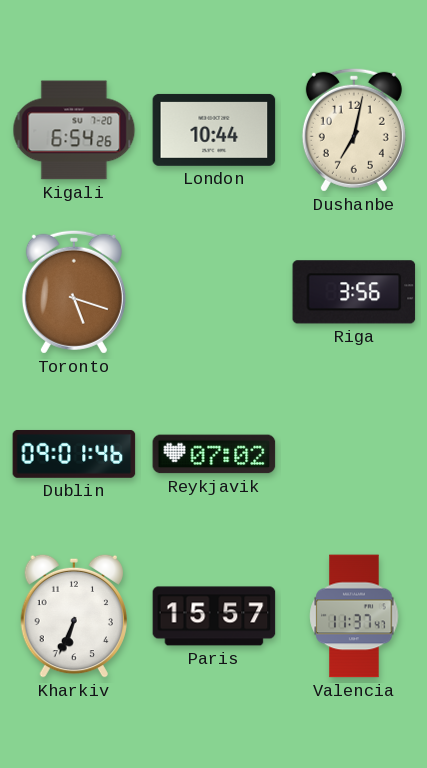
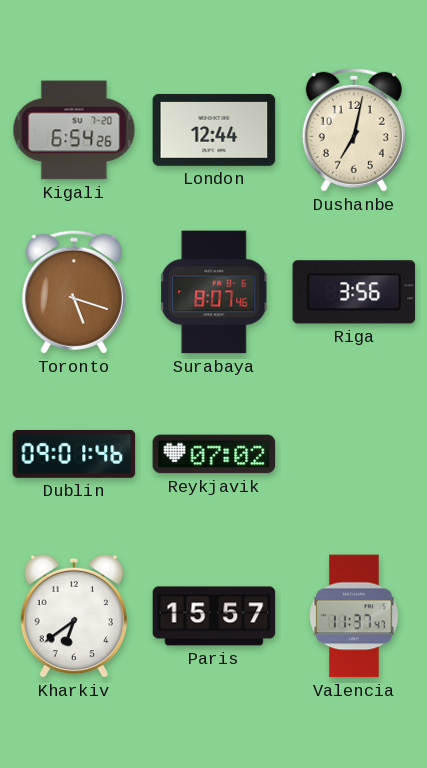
London: 10:44 -> 12:44
Surabaya: none -> 8:07
Kharkiv: 6:34 -> 6:39
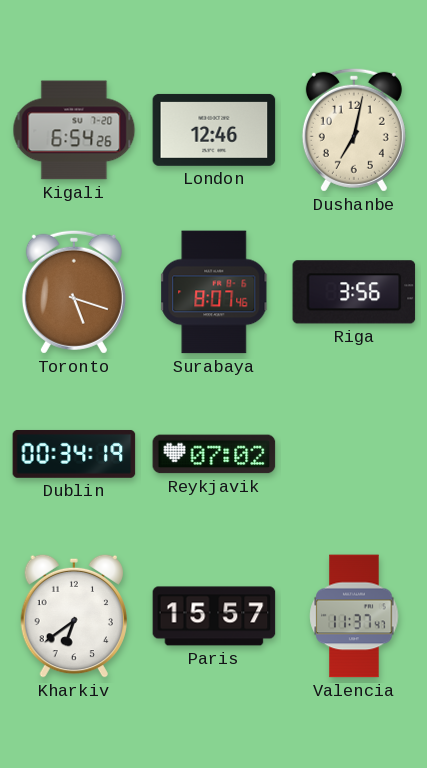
London: 12:44 -> 12:46
Dublin: 09:01 -> 00:34
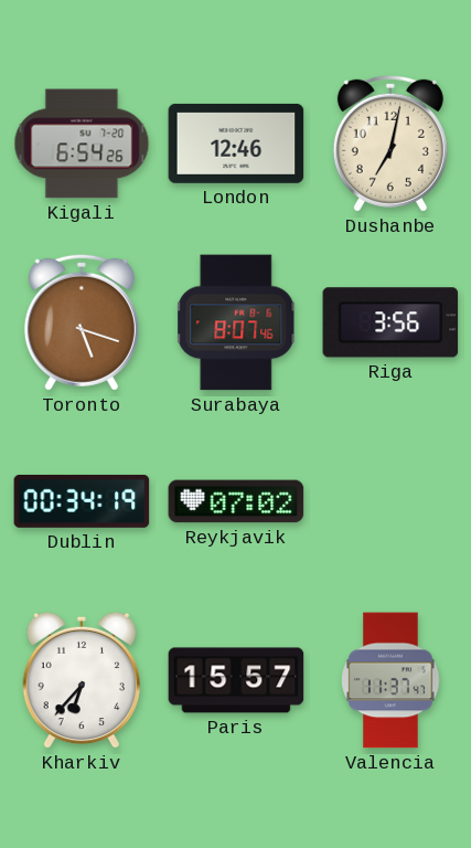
Kharkiv: 6:39 -> 6:37
